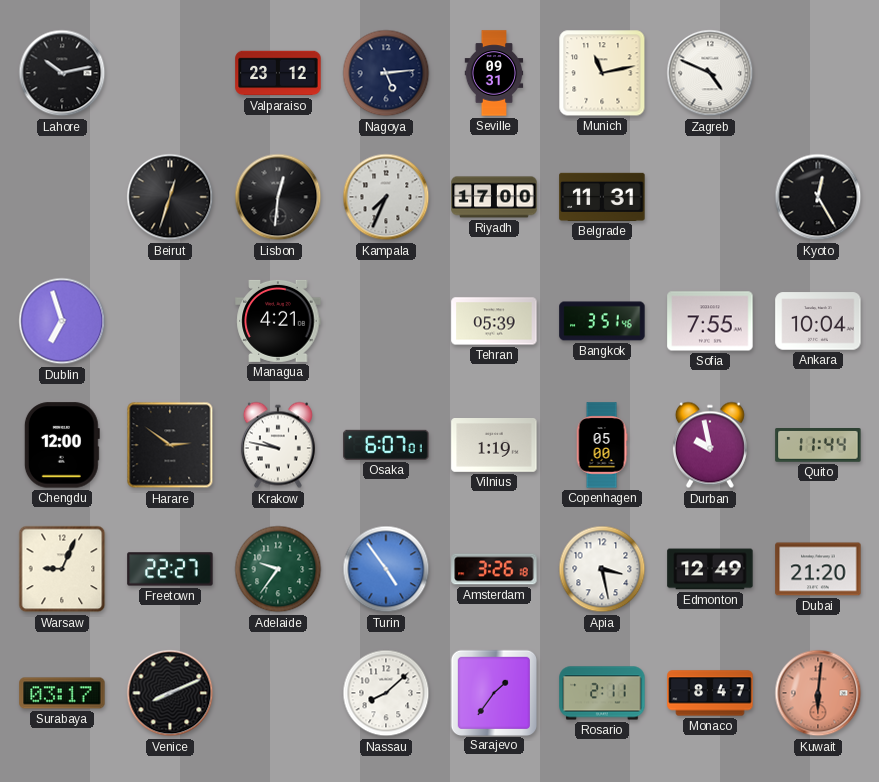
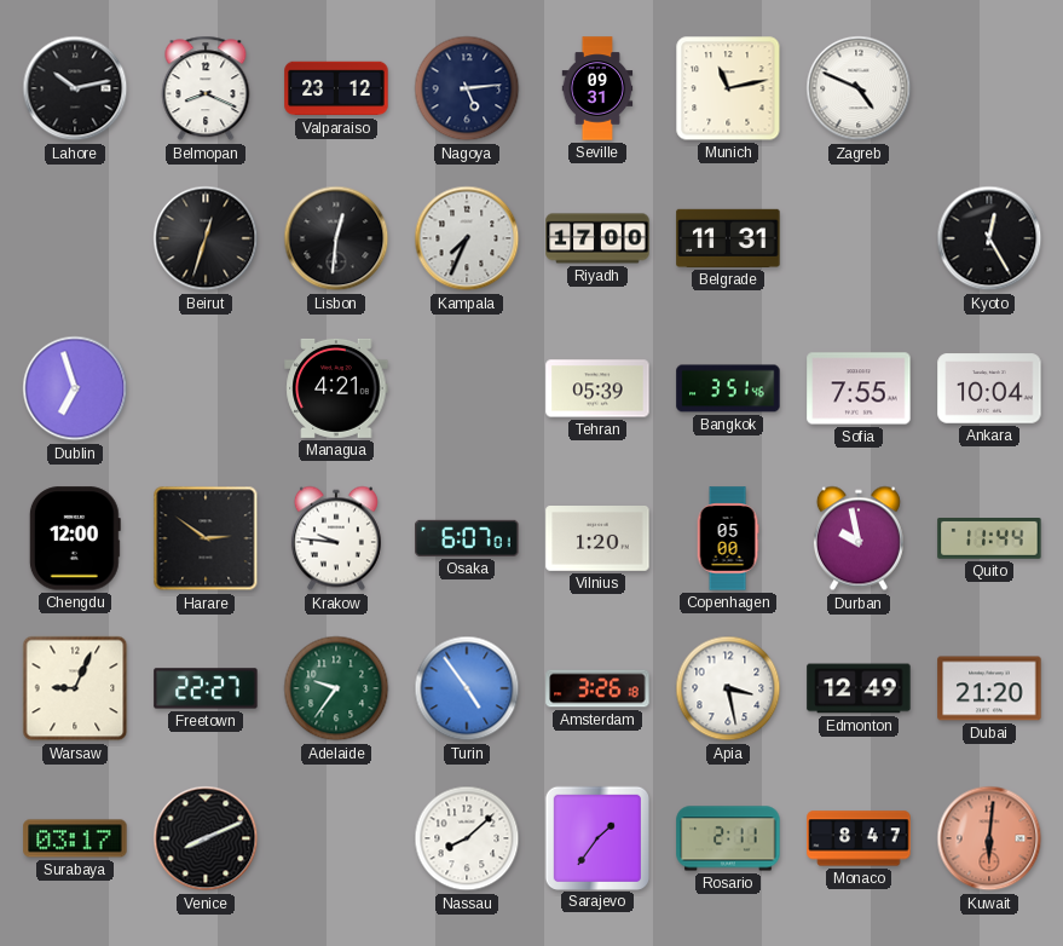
Belmopan: none -> 8:19
Krakow: 9:47 -> 9:46
Vilnius: 1:19 -> 1:20
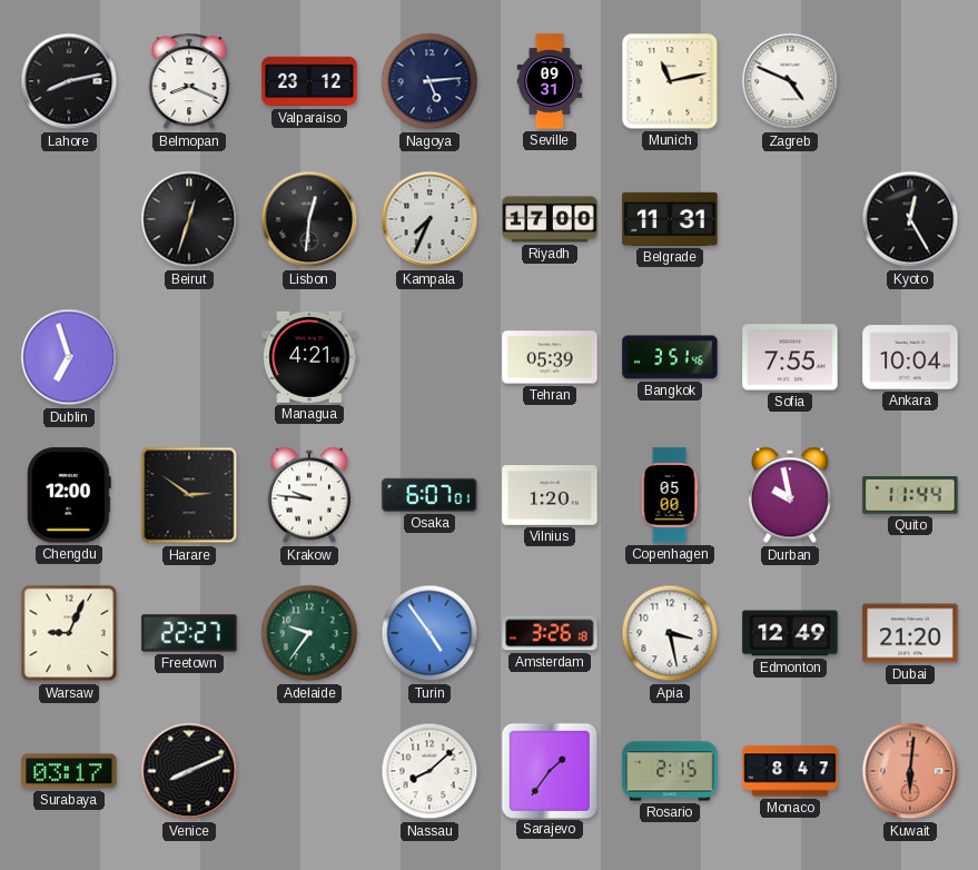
Lahore: 10:13 -> 8:13
Rosario: 2:11 -> 2:15
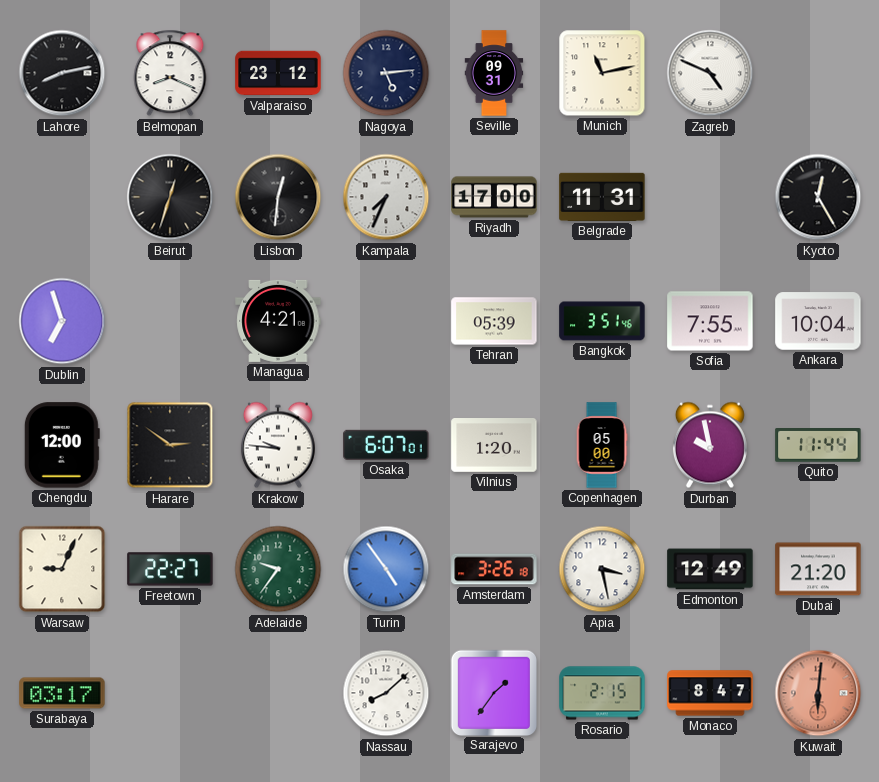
Venice: 8:11 -> none
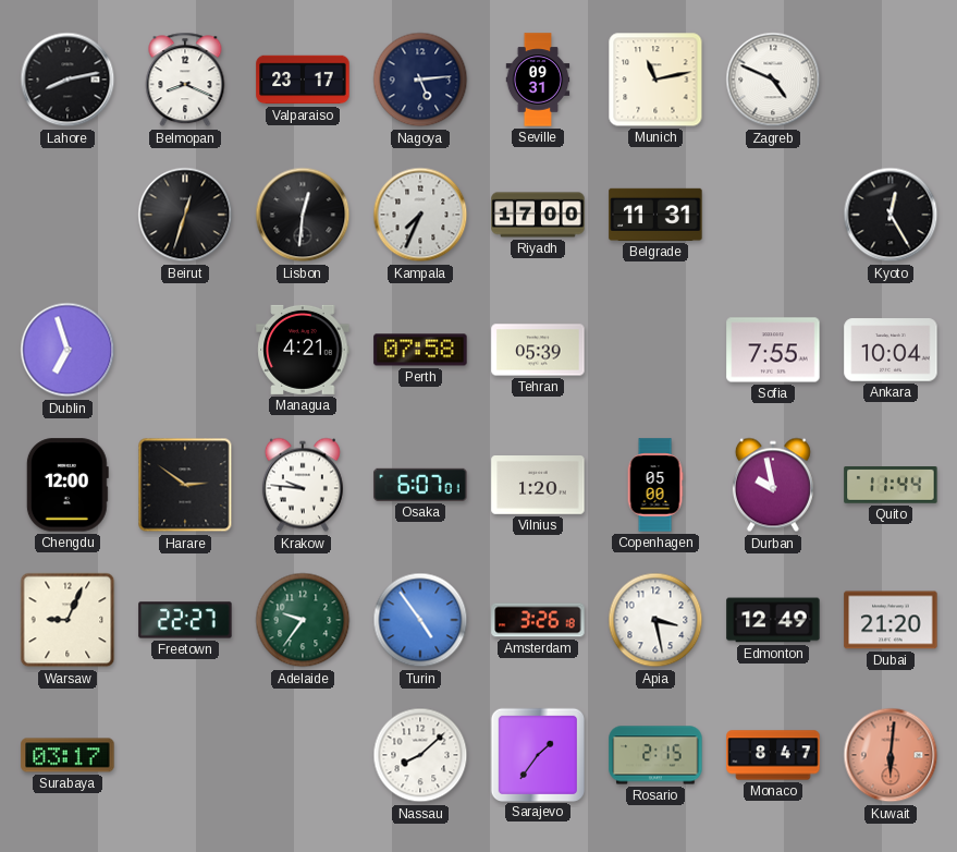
Valparaiso: 23:12 -> 23:17
Perth: none -> 07:58
Bangkok: 3:51 -> none
